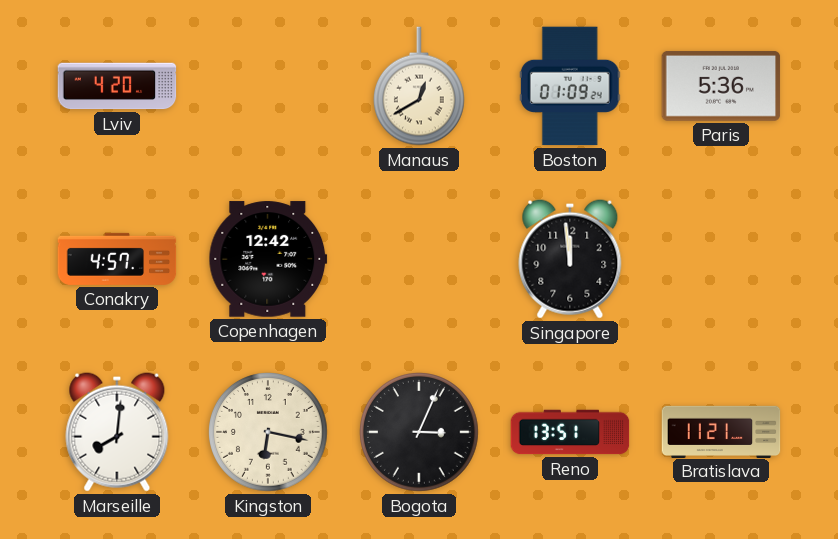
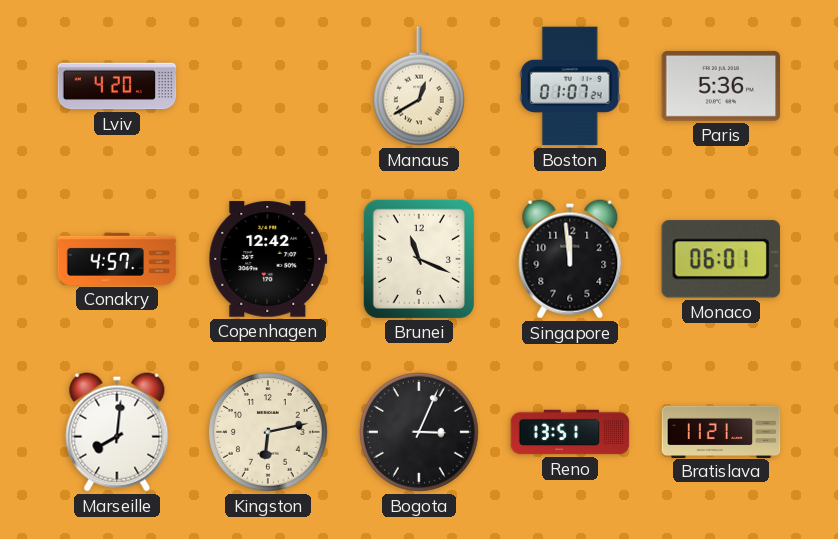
Boston: 01:09 -> 01:07
Brunei: none -> 11:19
Monaco: none -> 06:01
Kingston: 6:17 -> 6:13
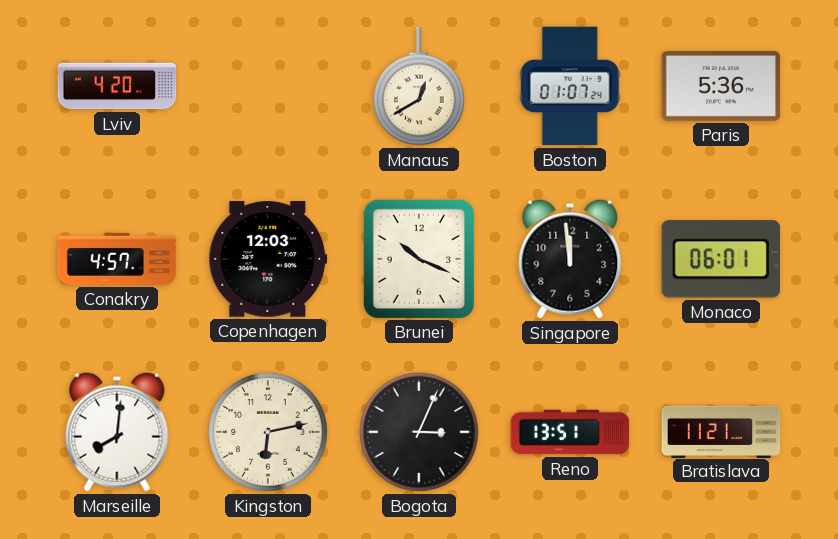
Copenhagen: 12:42 -> 12:03
Brunei: 11:19 -> 10:19
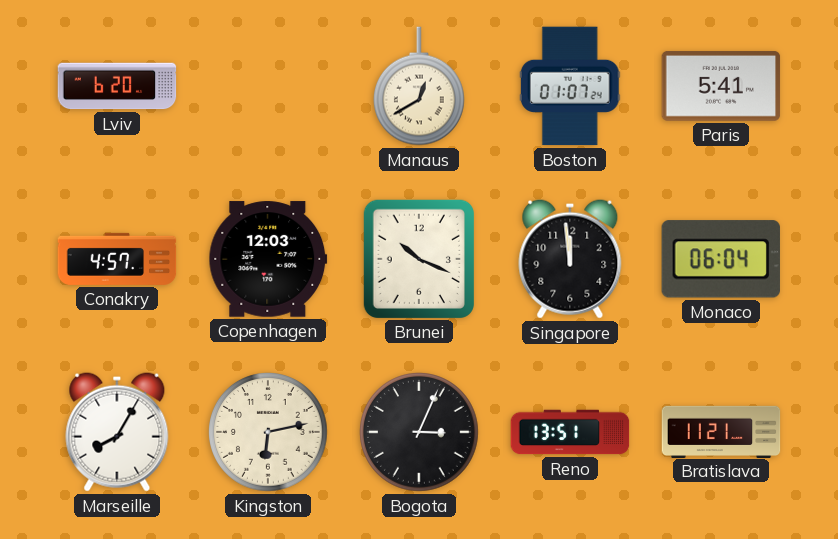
Lviv: 4:20 -> 6:20
Paris: 5:36 -> 5:41
Monaco: 06:01 -> 06:04
Marseille: 8:01 -> 8:05
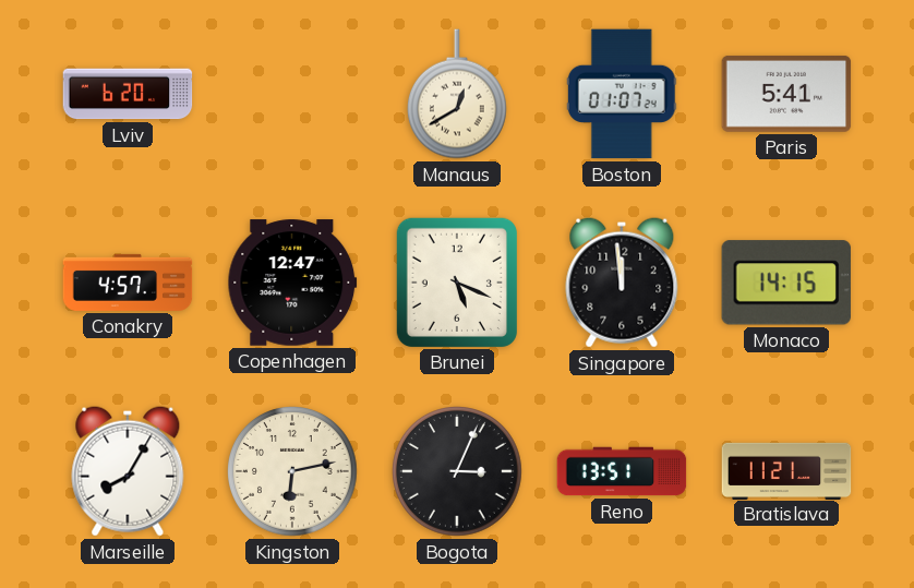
Copenhagen: 12:03 -> 12:47
Brunei: 10:19 -> 5:19
Monaco: 06:04 -> 14:15
